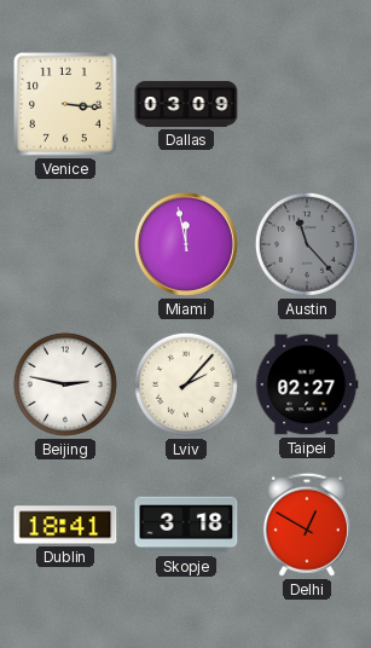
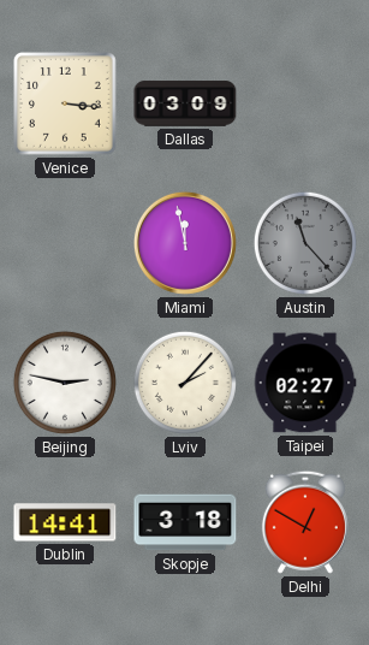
Dublin: 18:41 -> 14:41
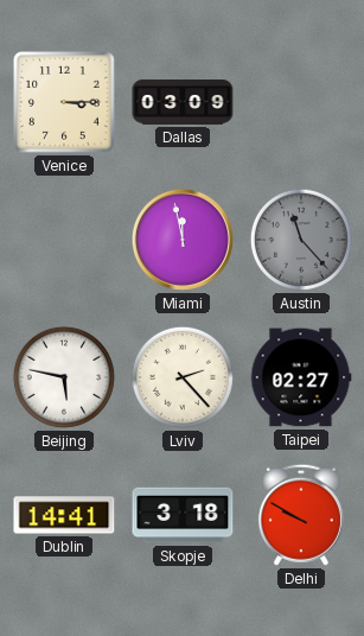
Venice: 3:16 -> 3:15
Beijing: 2:47 -> 5:47
Lviv: 2:07 -> 2:23
Delhi: 12:50 -> 9:50
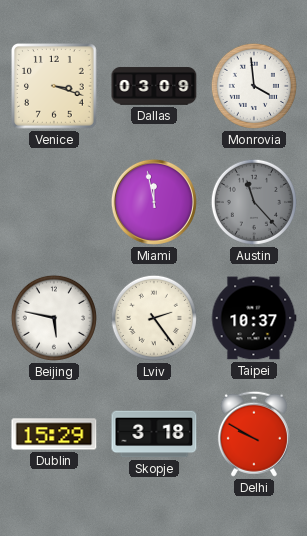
Venice: 3:15 -> 3:18
Monrovia: none -> 3:59
Lviv: 2:23 -> 2:24
Taipei: 02:27 -> 10:37
Dublin: 14:41 -> 15:29
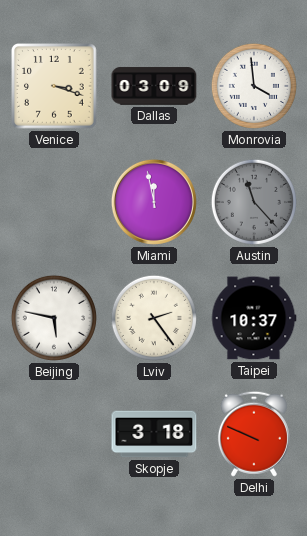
Dublin: 15:29 -> none
Delhi: 9:50 -> 9:49
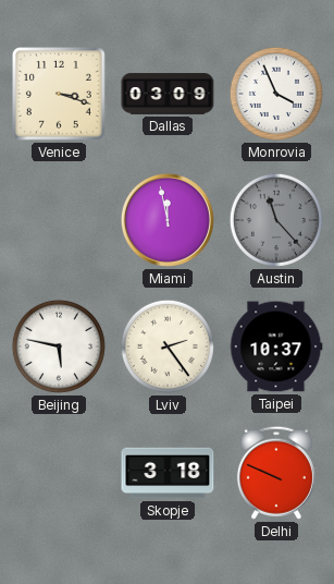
Monrovia: 3:59 -> 3:56
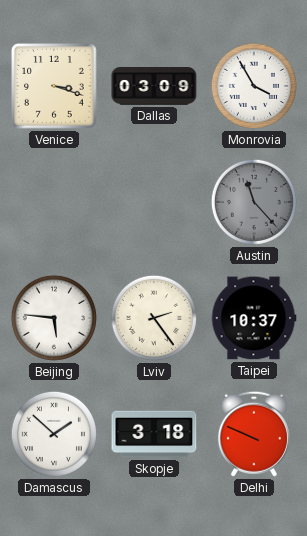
Monrovia: 3:56 -> 3:55
Miami: 11:58 -> none
Beijing: 5:47 -> 5:46
Damascus: none -> 1:52
